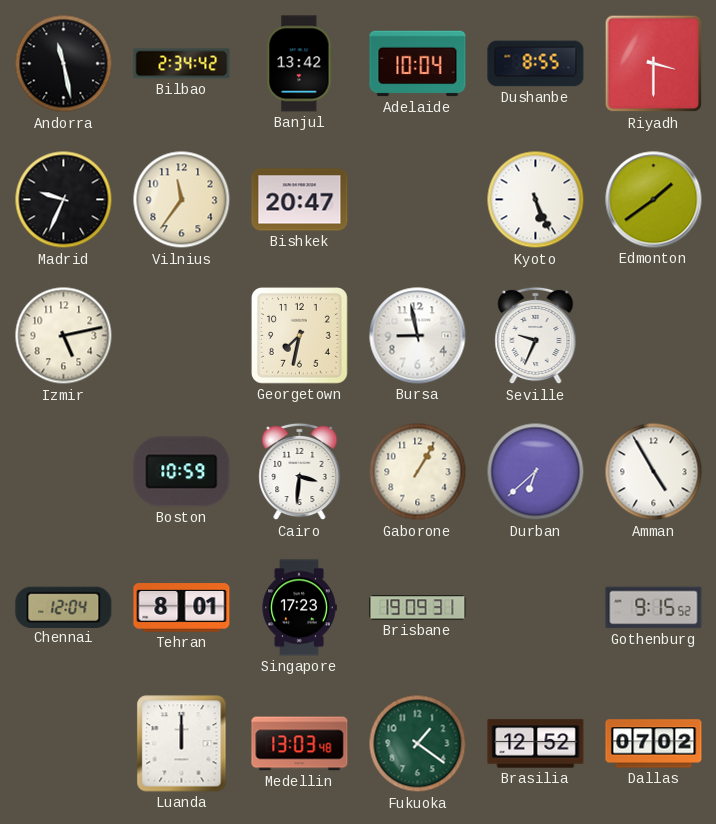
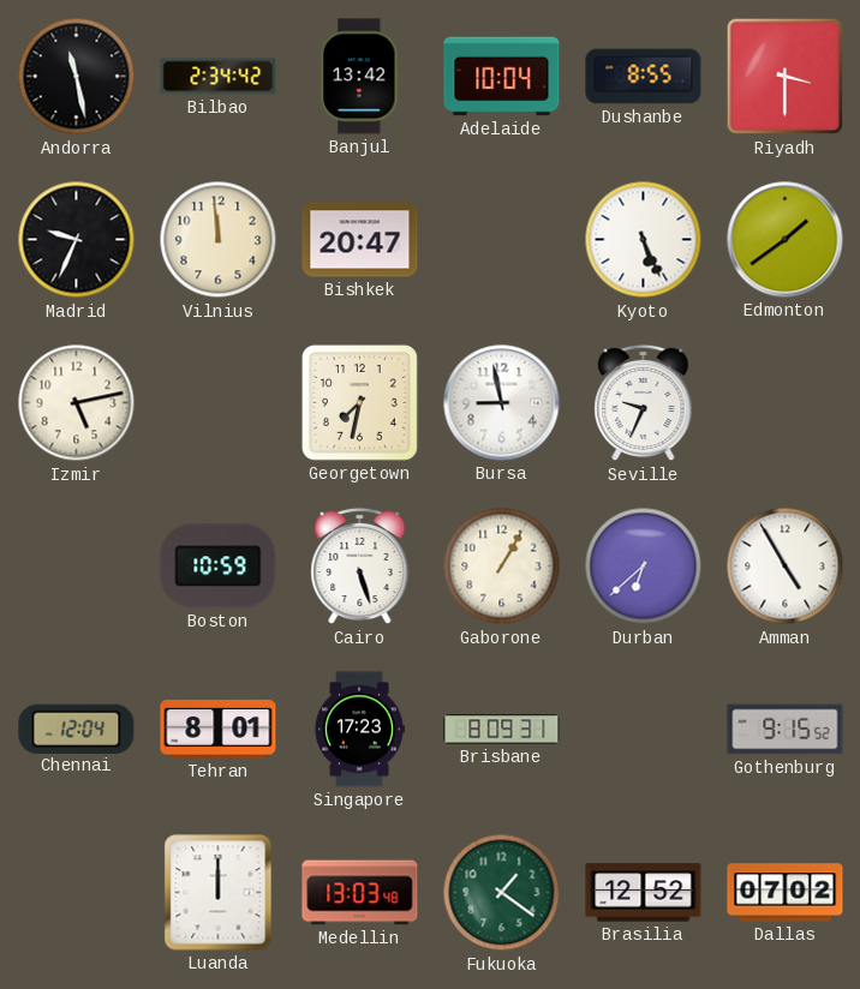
Vilnius: 11:36 -> 11:59
Cairo: 3:31 -> 5:27
Brisbane: 19:09 -> 8:09
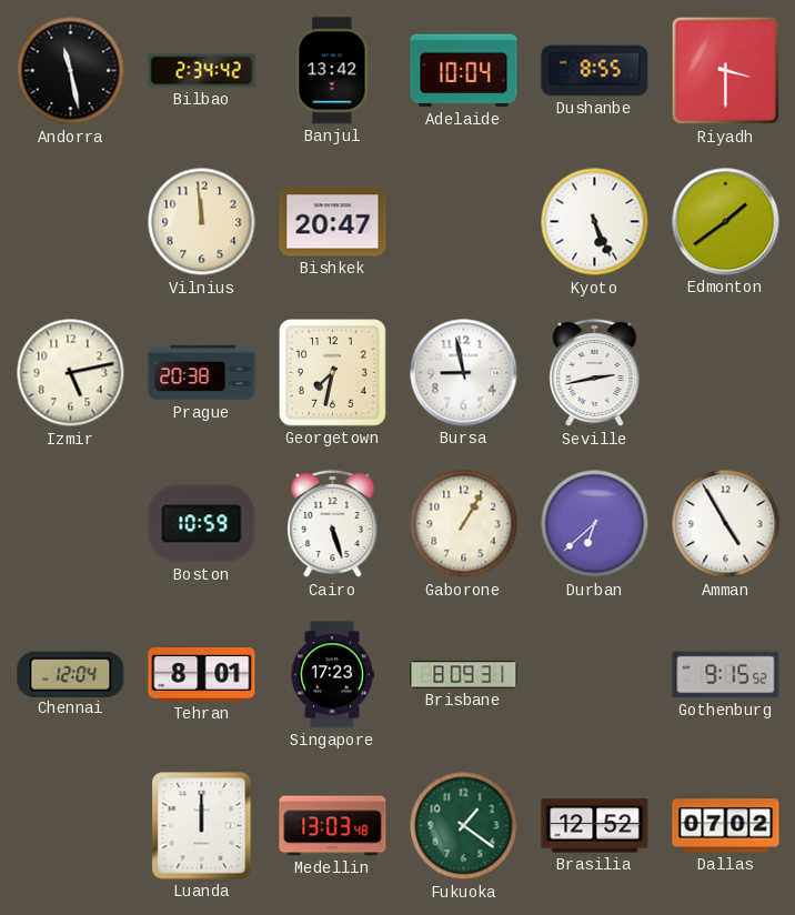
Madrid: 9:34 -> none
Prague: none -> 20:38
Seville: 9:34 -> 2:43
